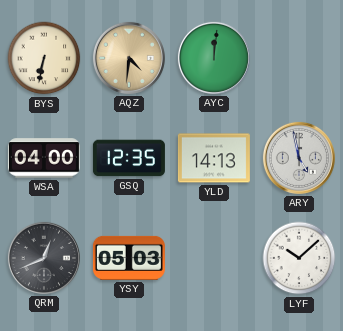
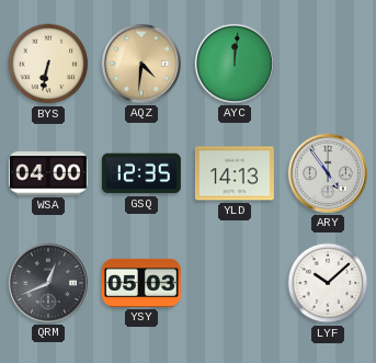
ARY: 4:58 -> 4:54
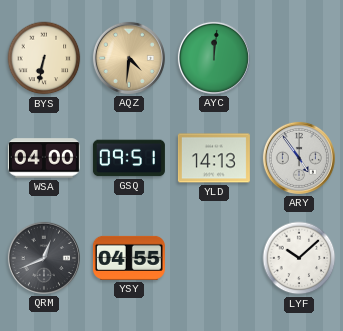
GSQ: 12:35 -> 09:51
YSY: 05:03 -> 04:55
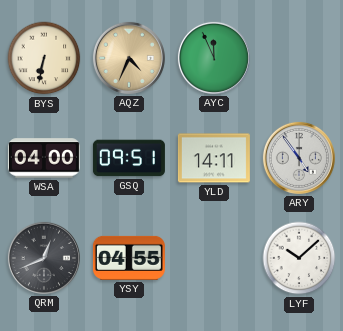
AQZ: 4:31 -> 4:34
AYC: 12:01 -> 11:56
YLD: 14:13 -> 14:11
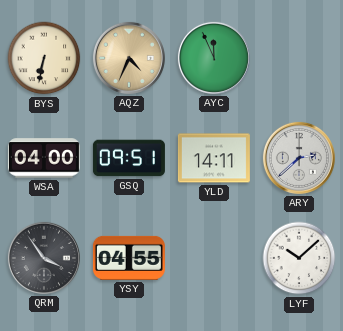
ARY: 4:54 -> 2:38
QRM: 12:41 -> 3:54
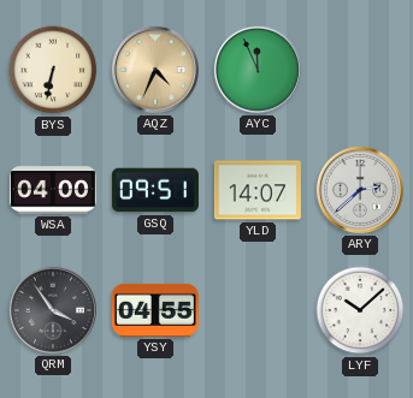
YLD: 14:11 -> 14:07
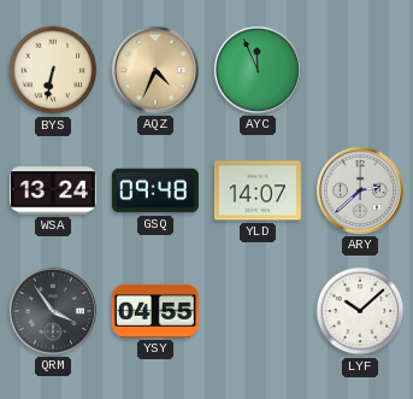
WSA: 04:00 -> 13:24
GSQ: 09:51 -> 09:48
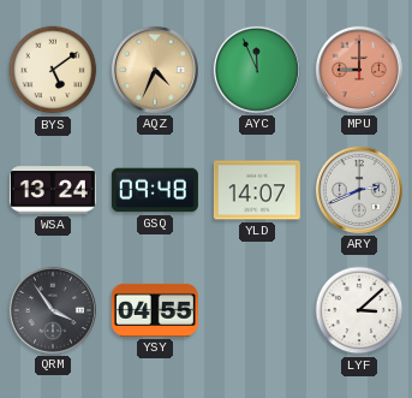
BYS: 6:32 -> 5:09
MPU: none -> 9:00
ARY: 2:38 -> 2:41
LYF: 10:08 -> 3:08
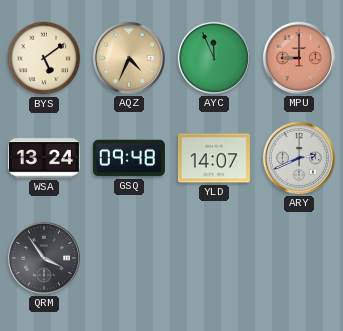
YSY: 04:55 -> none
LYF: 3:08 -> none
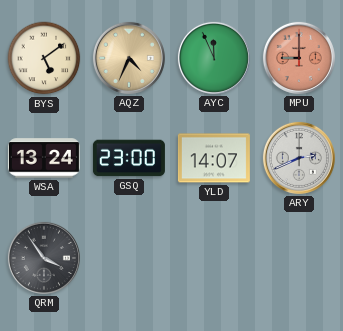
GSQ: 09:48 -> 23:00
